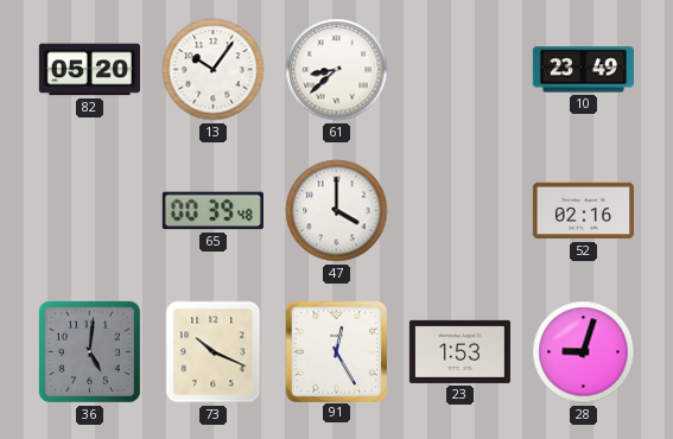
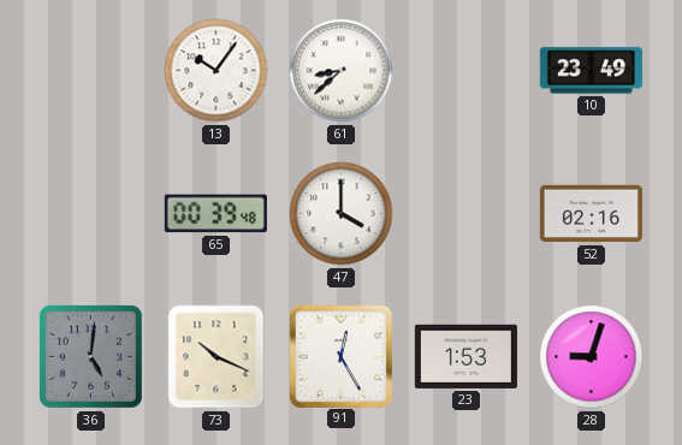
82: 05:20 -> none
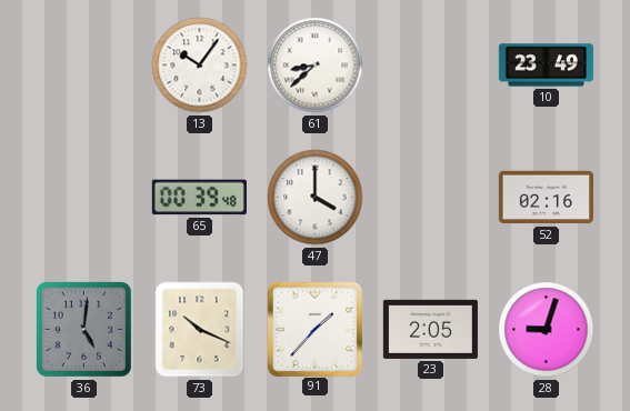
91: 12:25 -> 1:37
23: 1:53 -> 2:05
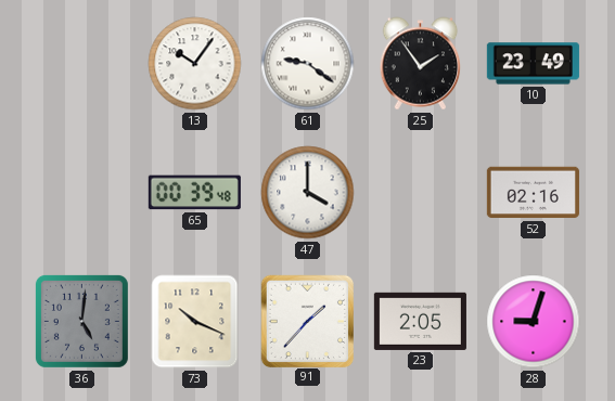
61: 8:38 -> 9:21
25: none -> 1:54
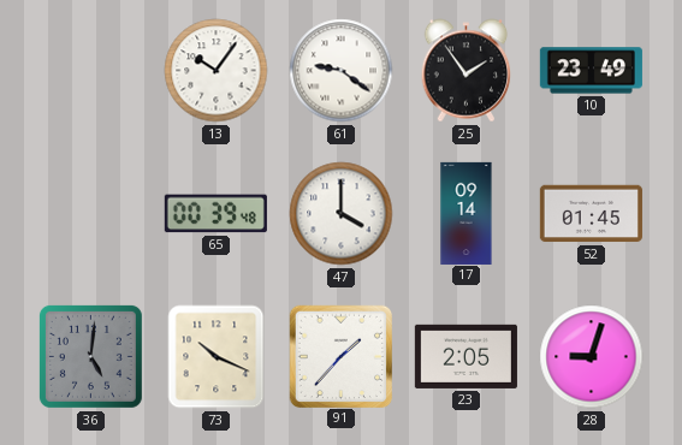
17: none -> 09:14
52: 02:16 -> 01:45
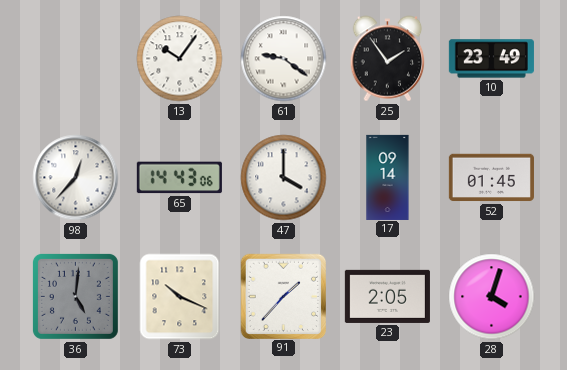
98: none -> 12:37
65: 00:39 -> 14:43
28: 9:03 -> 4:03
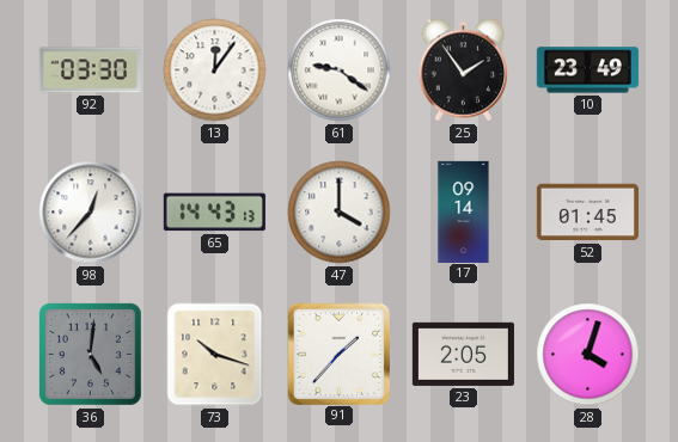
92: none -> 03:30
13: 10:06 -> 12:06
65: 14:43:06 -> 14:43:13
73: 10:19 -> 10:18
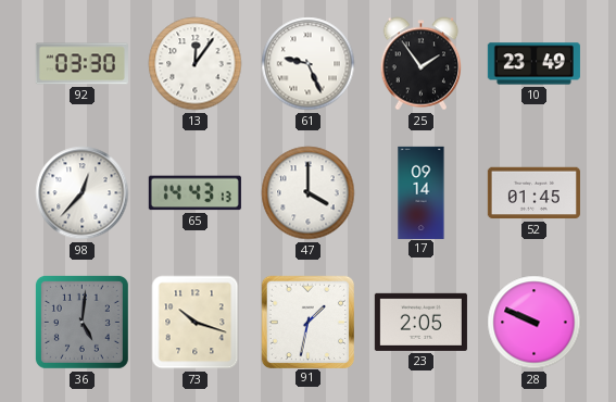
61: 9:21 -> 9:26
91: 1:37 -> 1:32
28: 4:03 -> 9:49
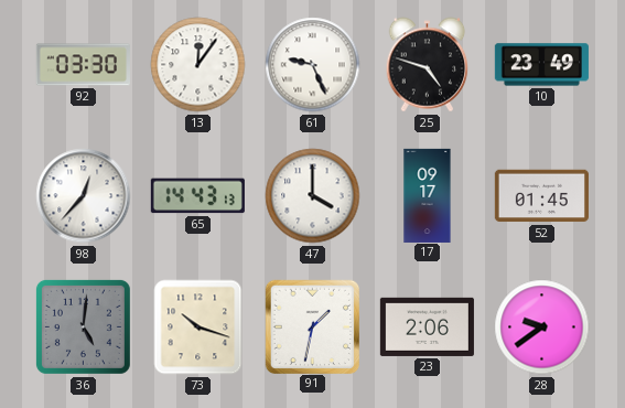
25: 1:54 -> 4:48
17: 09:14 -> 09:17
23: 2:05 -> 2:06
28: 9:49 -> 9:39
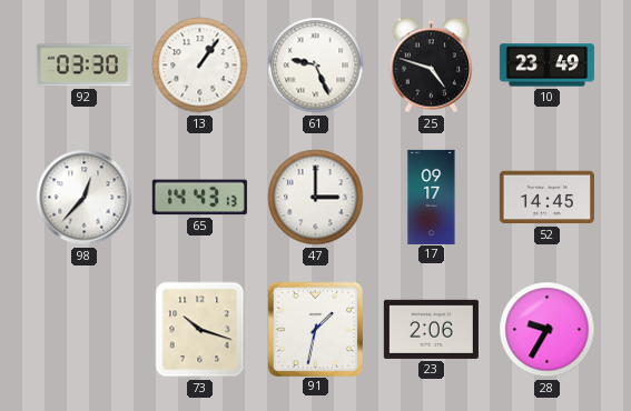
13: 12:06 -> 1:06
47: 4:00 -> 3:00
52: 01:45 -> 14:45
36: 5:01 -> none
28: 9:39 -> 9:35
